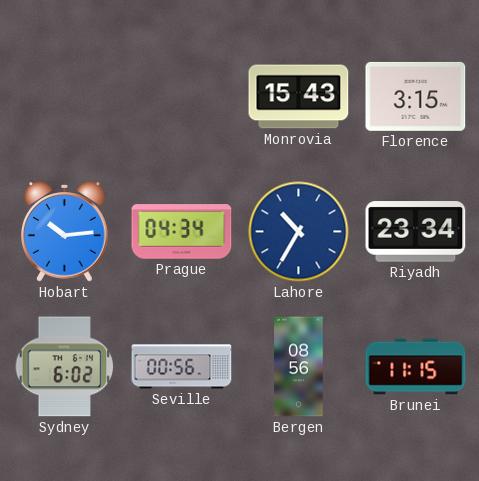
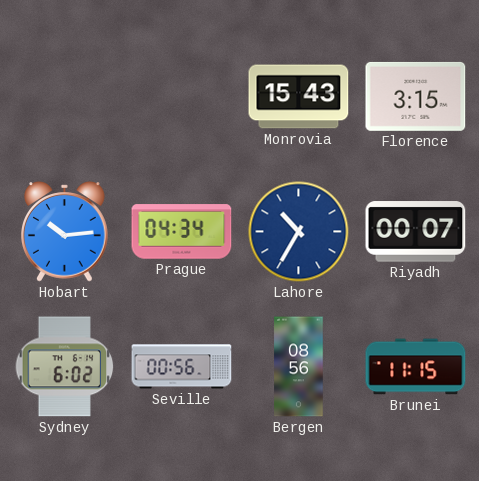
Riyadh: 23:34 -> 00:07
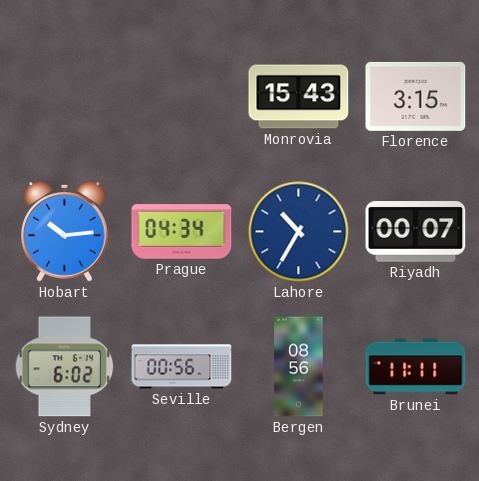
Brunei: 11:15 -> 11:11
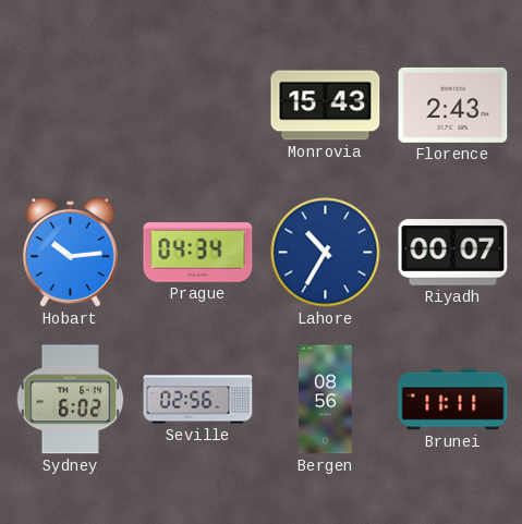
Florence: 3:15 -> 2:43
Seville: 00:56 -> 02:56
